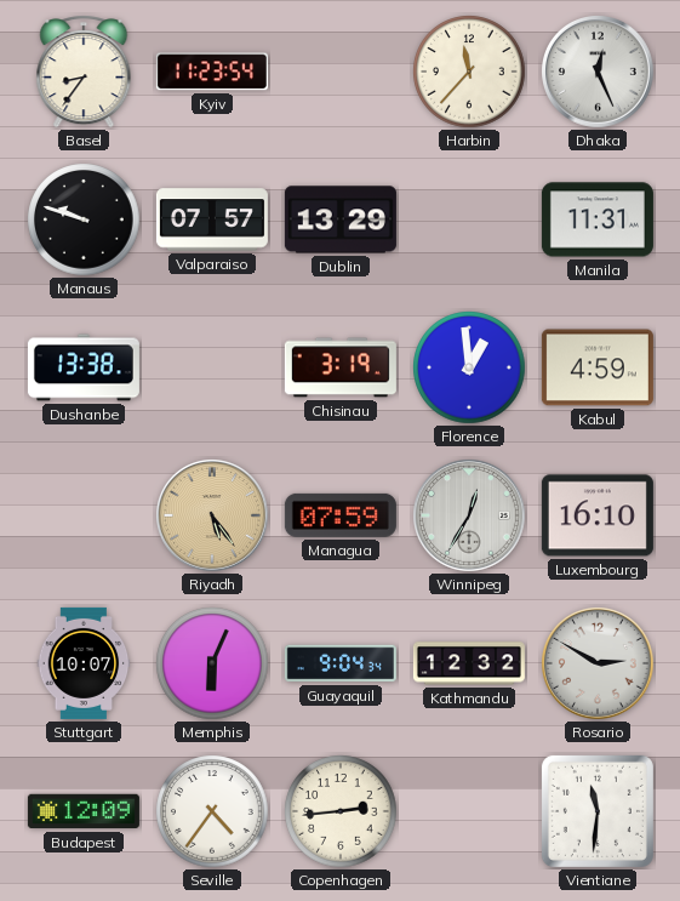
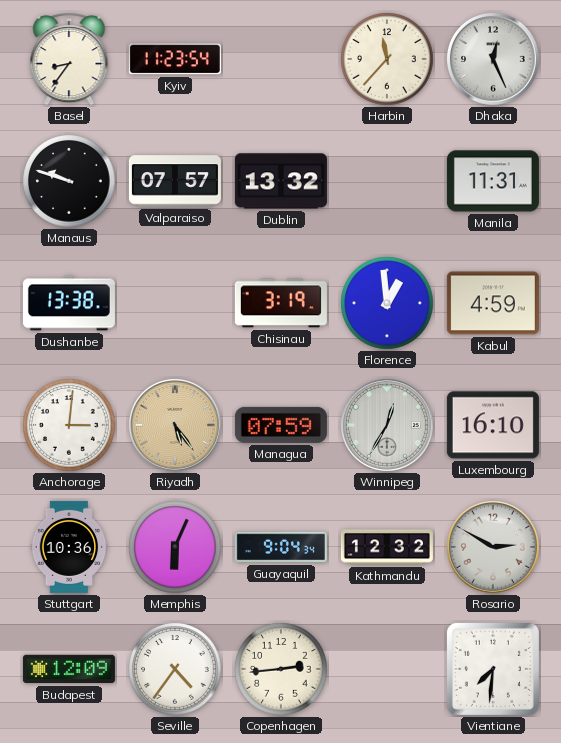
Dublin: 13:29 -> 13:32
Anchorage: none -> 3:01
Stuttgart: 10:07 -> 10:36
Vientiane: 11:31 -> 7:31
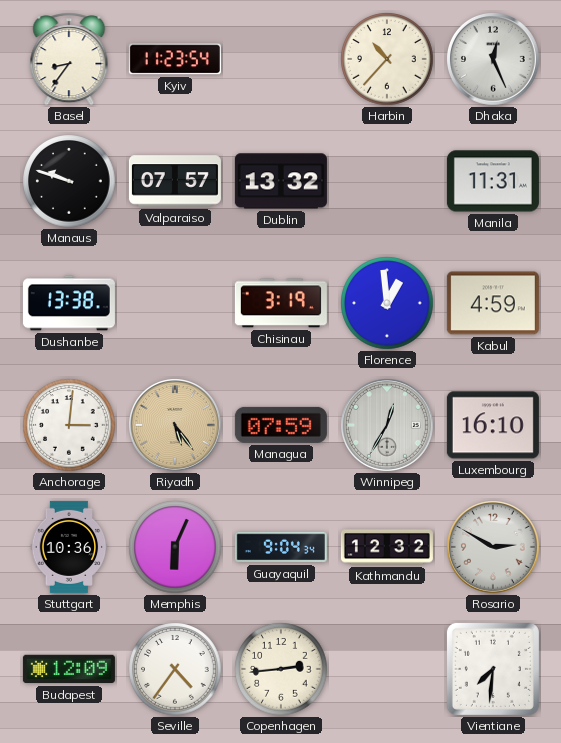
Harbin: 11:37 -> 10:37
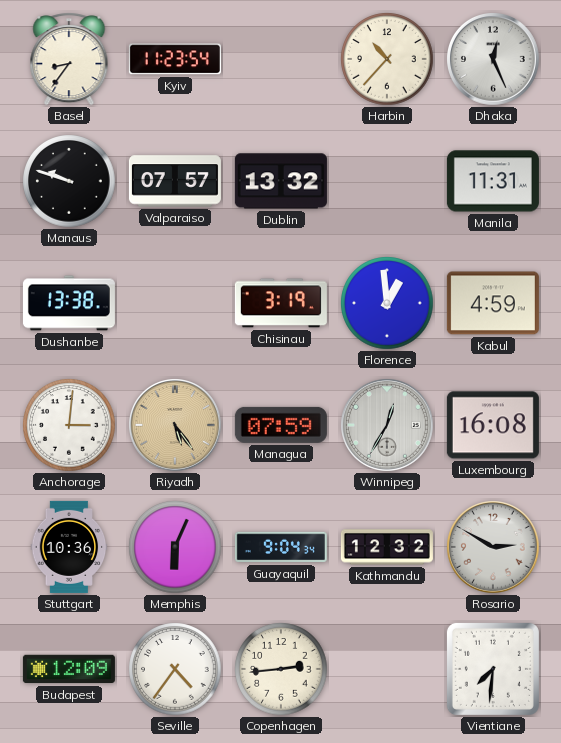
Luxembourg: 16:10 -> 16:08
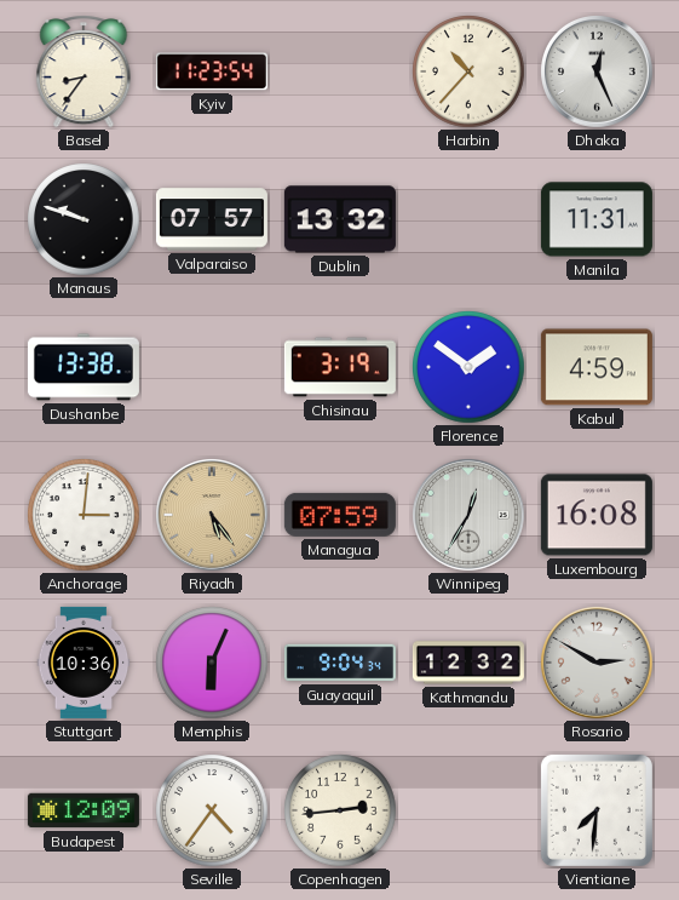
Florence: 12:59 -> 1:51
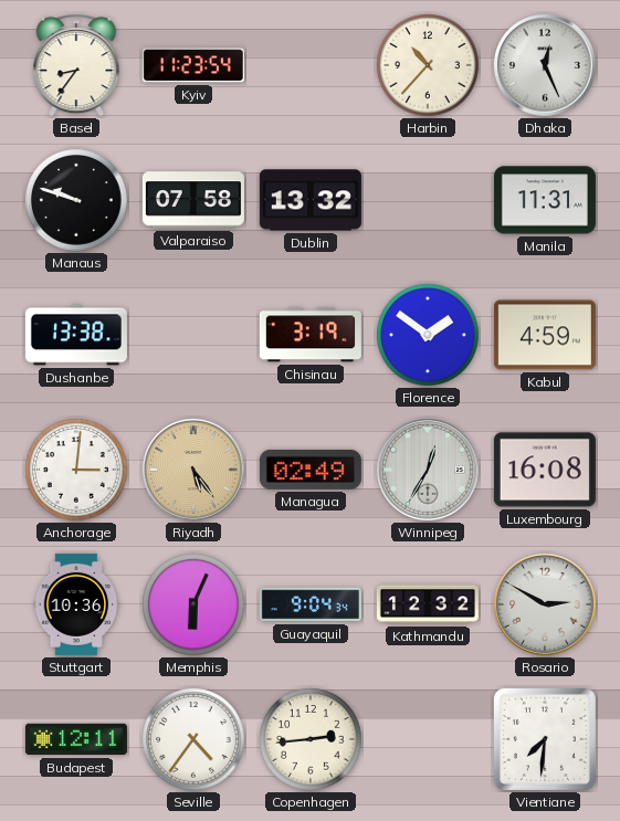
Valparaiso: 07:57 -> 07:58
Managua: 07:59 -> 02:49
Budapest: 12:09 -> 12:11
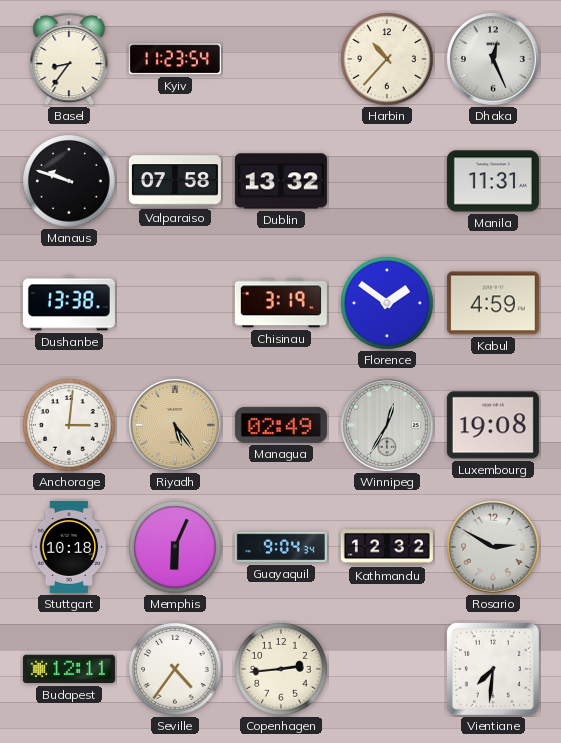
Luxembourg: 16:08 -> 19:08
Stuttgart: 10:36 -> 10:18
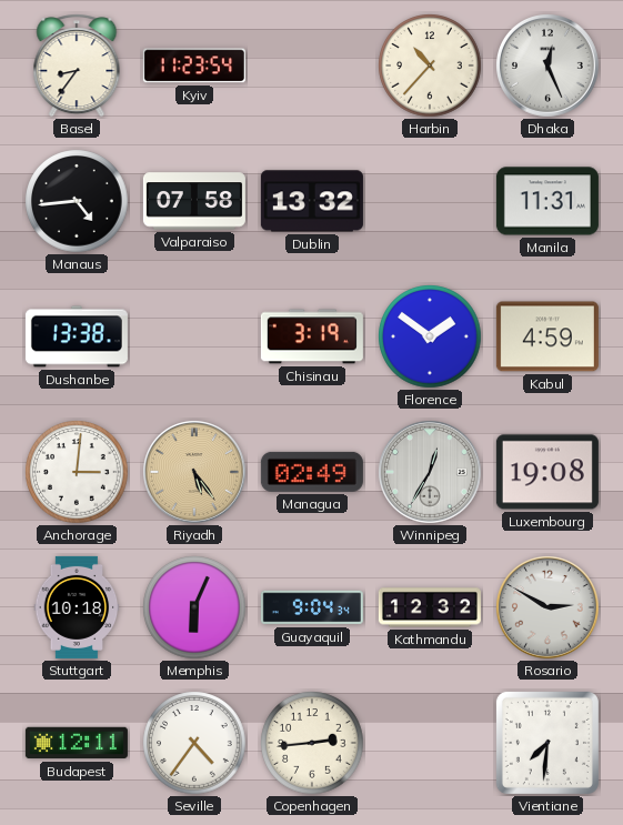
Manaus: 9:48 -> 4:44
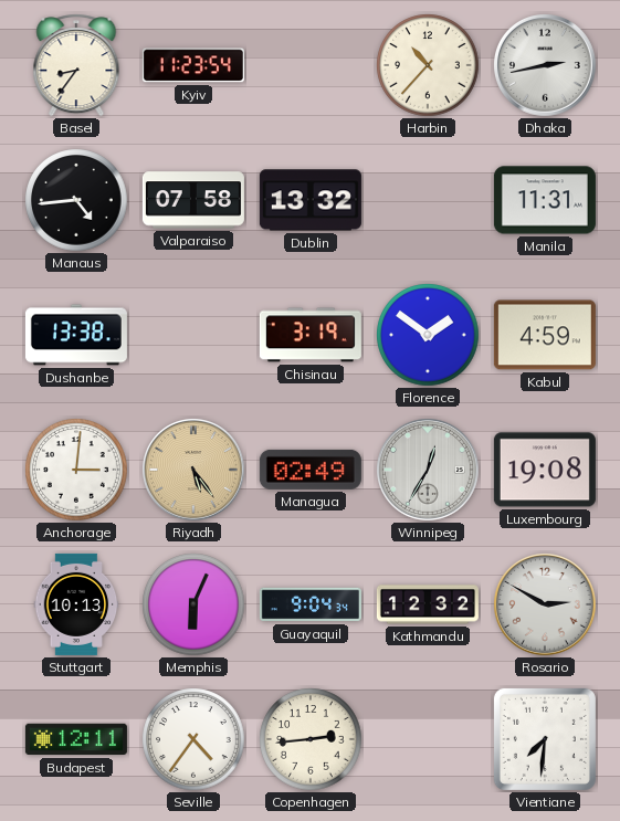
Dhaka: 12:26 -> 2:43
Stuttgart: 10:18 -> 10:13
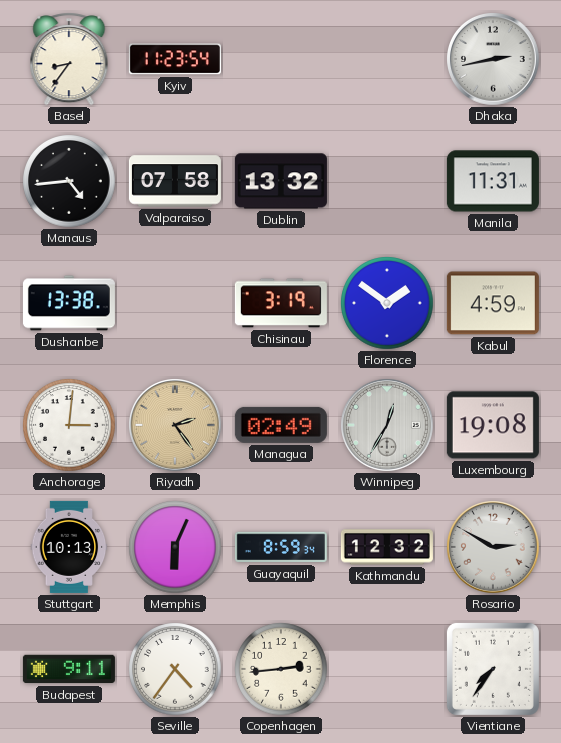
Harbin: 10:37 -> none
Riyadh: 5:24 -> 2:24
Guayaquil: 9:04 -> 8:59
Budapest: 12:11 -> 9:11
Vientiane: 7:31 -> 7:36
